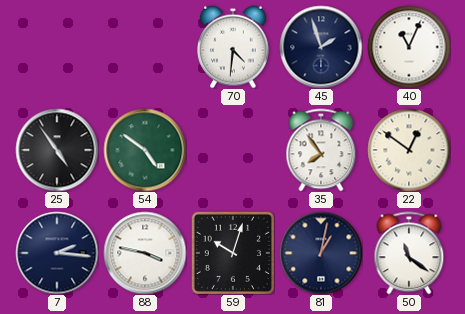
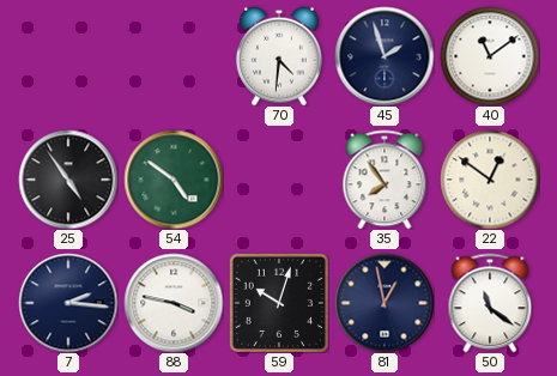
40: 11:04 -> 11:09
81: 1:02 -> 12:58
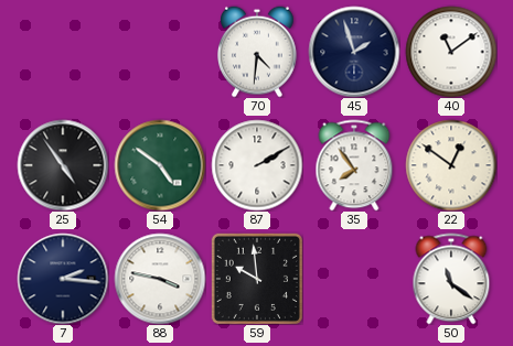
87: none -> 2:10
59: 10:03 -> 9:59
81: 12:58 -> none
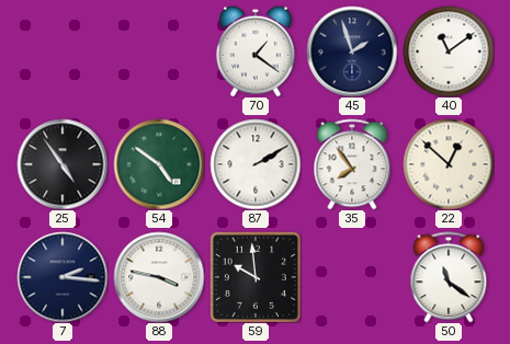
70: 4:31 -> 1:21
22: 12:51 -> 12:52
